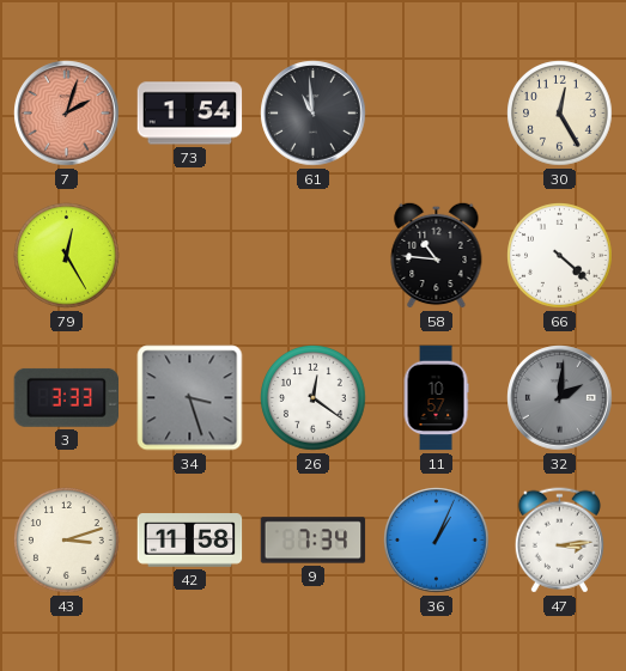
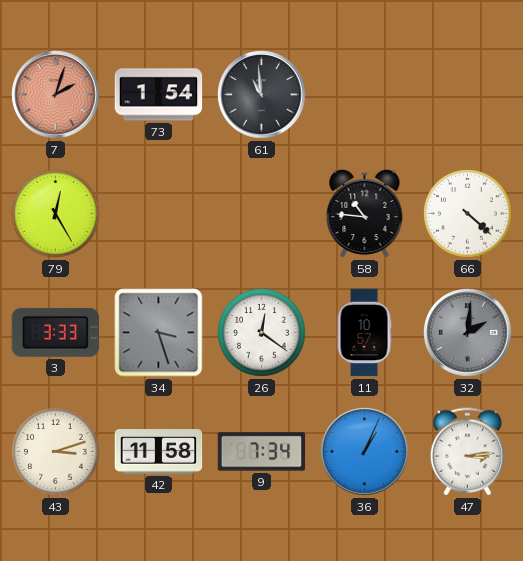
30: 12:25 -> none
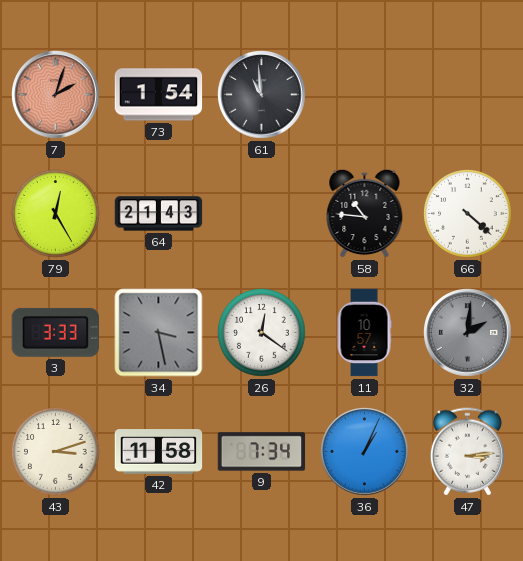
64: none -> 21:43
34: 3:27 -> 3:28
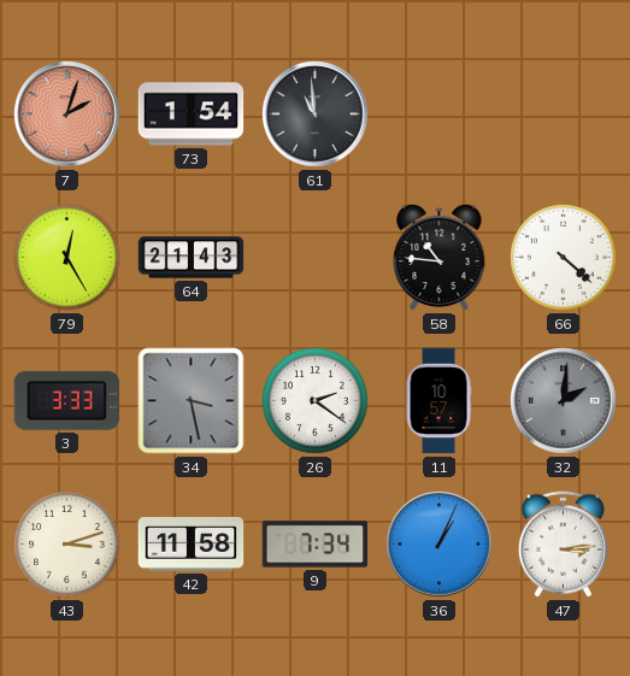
26: 12:21 -> 2:21
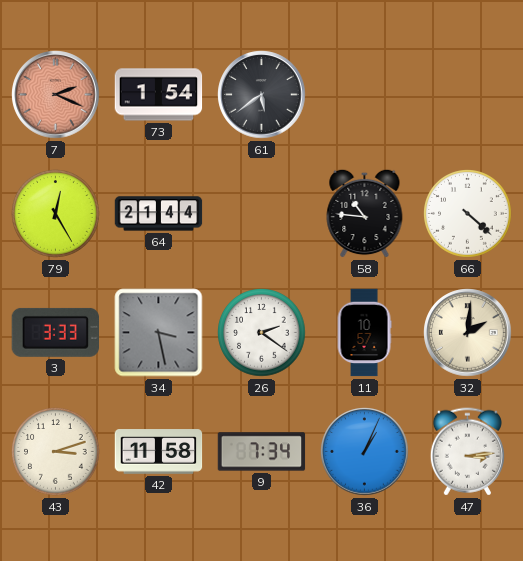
7: 2:03 -> 2:19
61: 10:59 -> 5:39
64: 21:43 -> 21:44
32 dial: grey -> cream
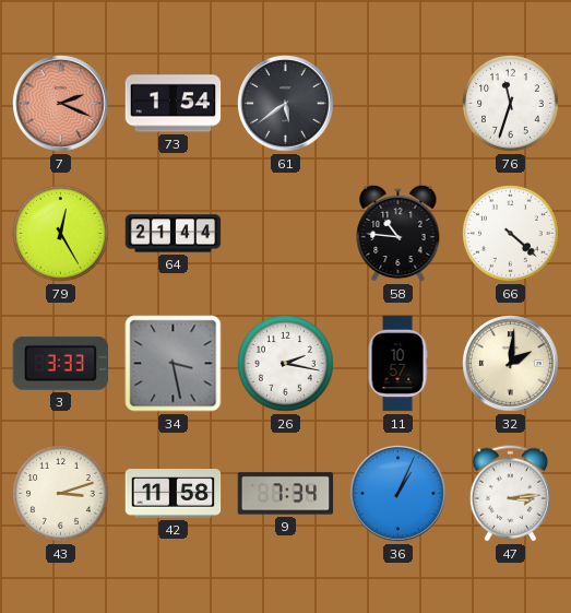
76: none -> 11:33
26: 2:21 -> 2:17
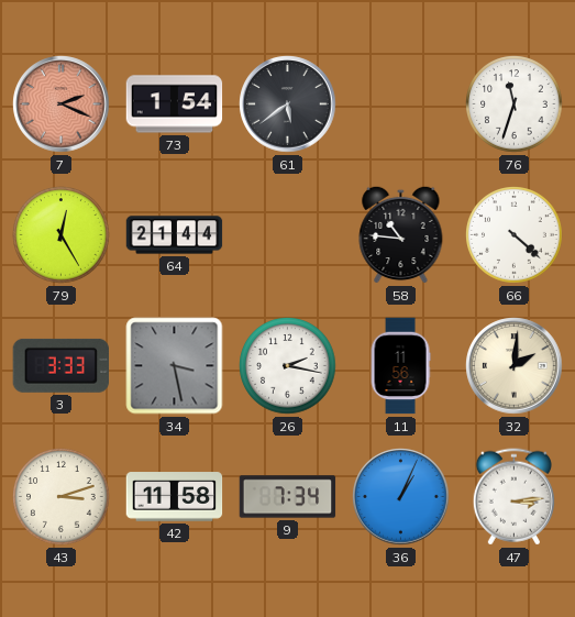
11: 10:57 -> 11:56
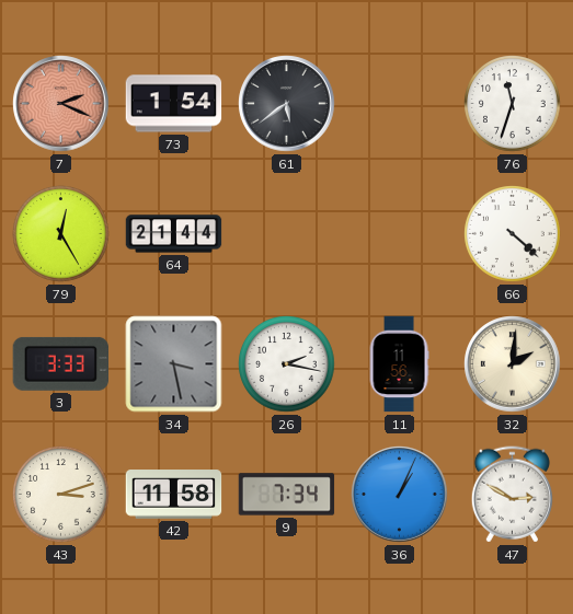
58: 10:46 -> none
47: 3:14 -> 2:50
